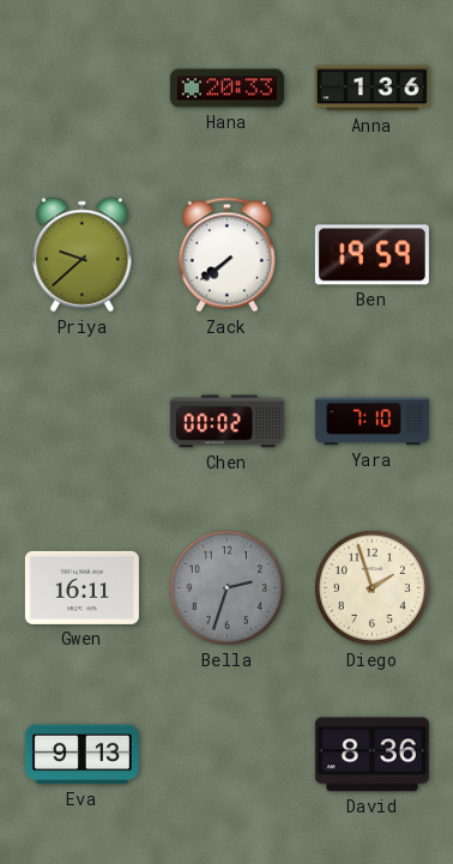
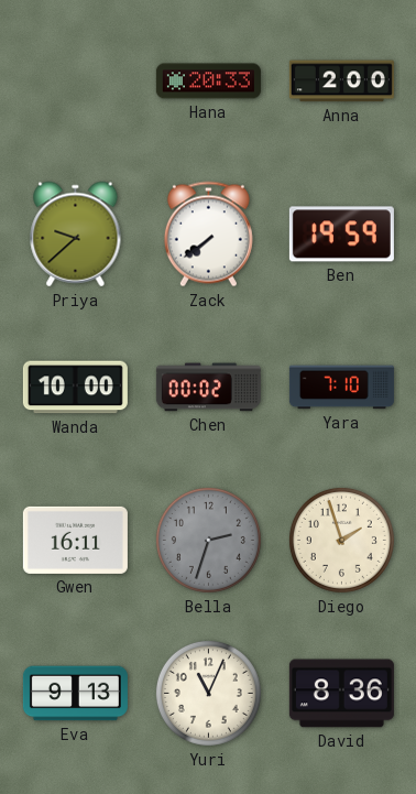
Anna: 1:36 -> 2:00
Wanda: none -> 10:00
Yuri: none -> 11:04
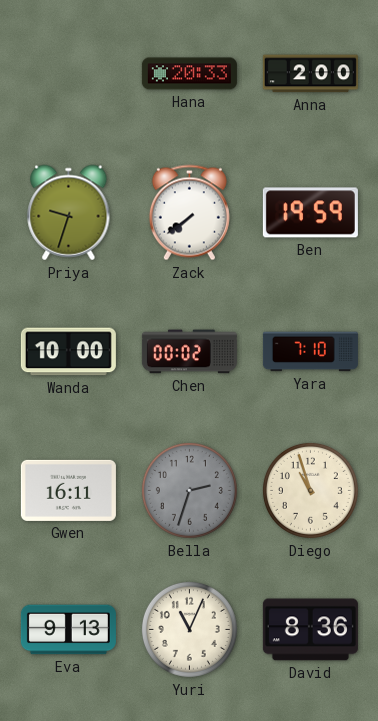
Priya: 9:38 -> 9:33
Diego: 1:57 -> 10:57
